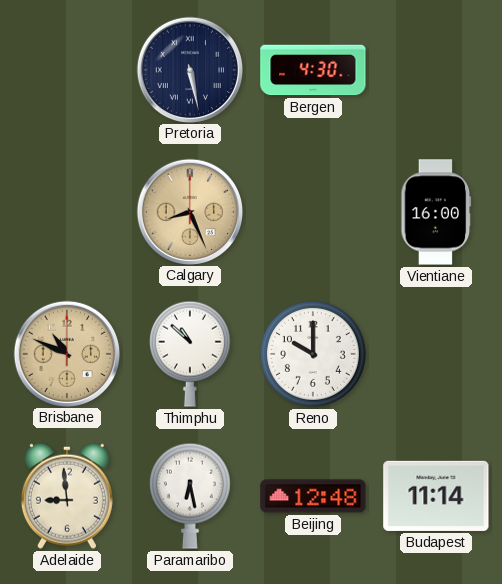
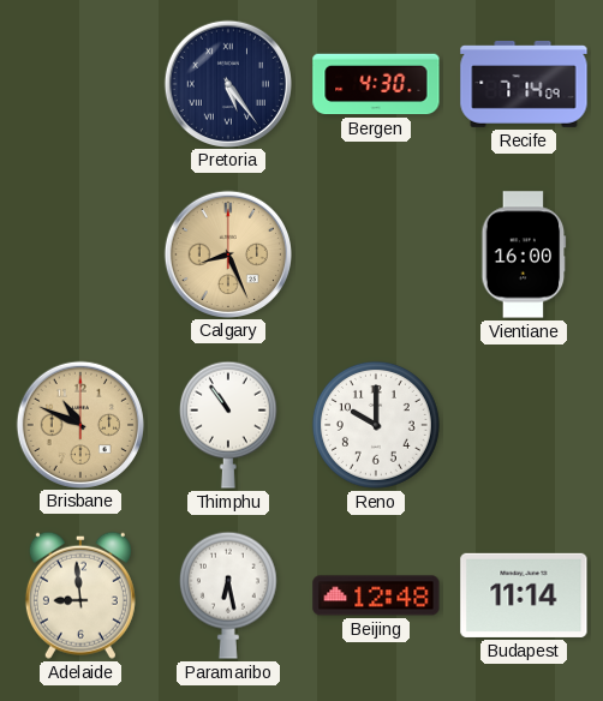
Pretoria: 5:28 -> 5:24
Recife: none -> 7:14
Thimphu: 10:52 -> 10:54
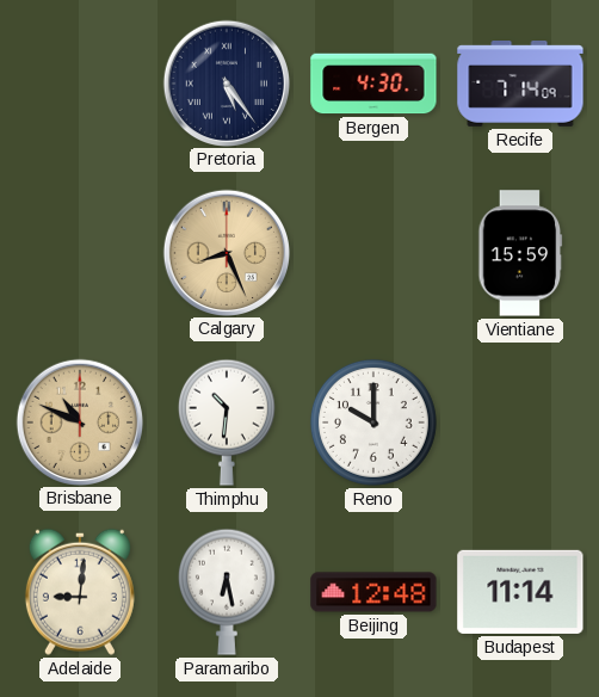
Vientiane: 16:00 -> 15:59
Thimphu: 10:54 -> 10:31
Adelaide: 8:59 -> 9:01
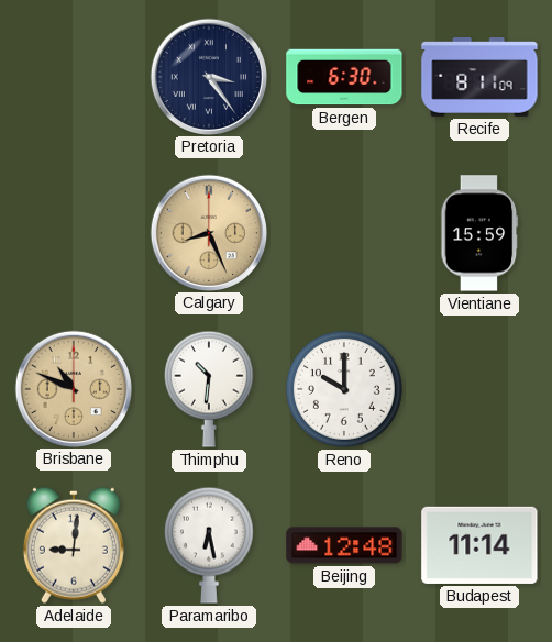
Pretoria: 5:24 -> 3:24
Bergen: 4:30 -> 6:30
Recife: 7:14 -> 8:11
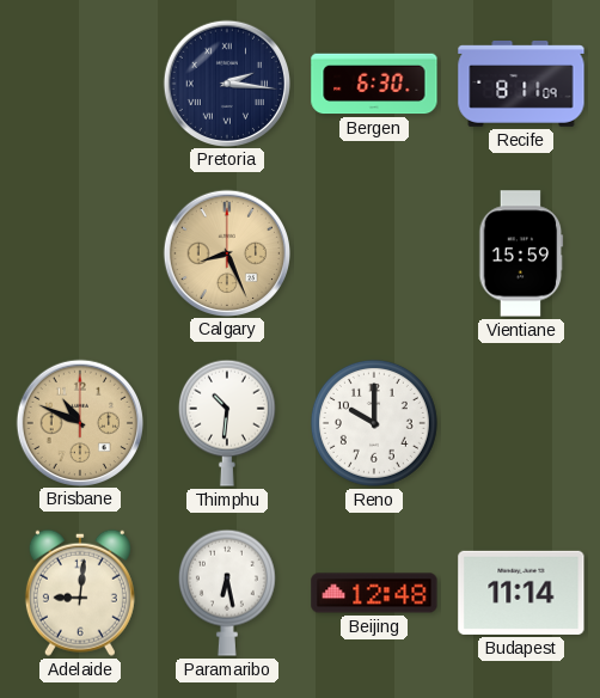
Pretoria: 3:24 -> 2:16
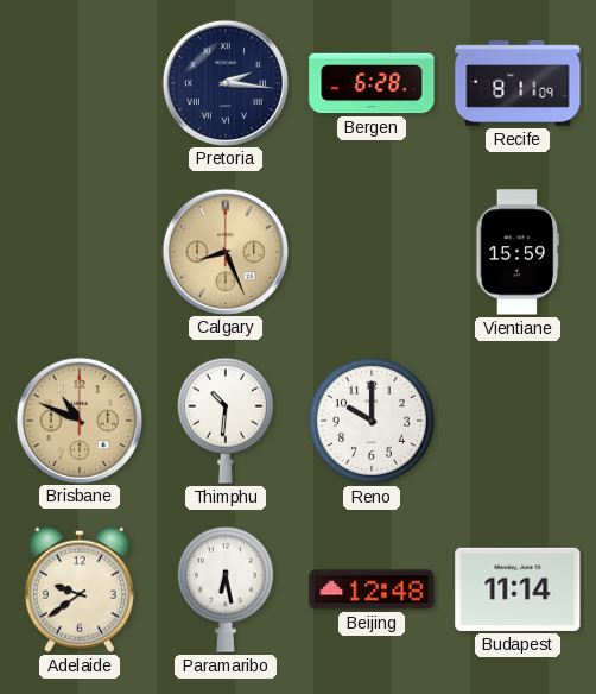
Bergen: 6:30 -> 6:28
Adelaide: 9:01 -> 9:39
